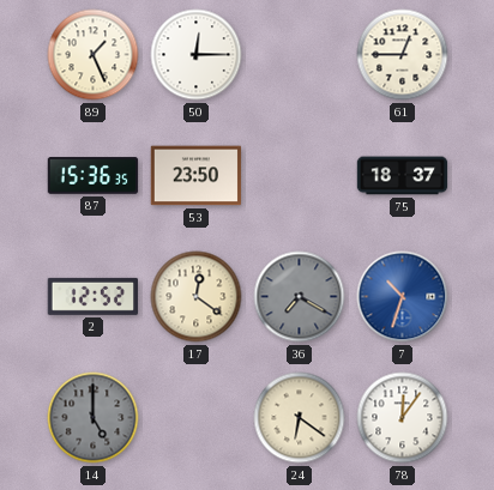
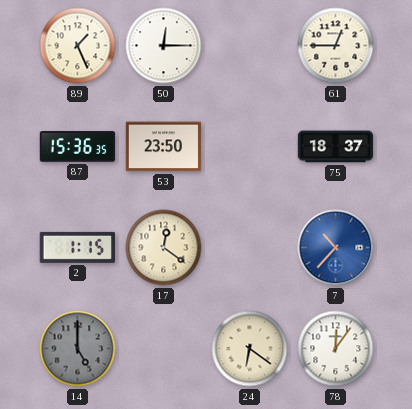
2: 12:52 -> 1:15
36: 7:20 -> none
7: 10:33 -> 10:37
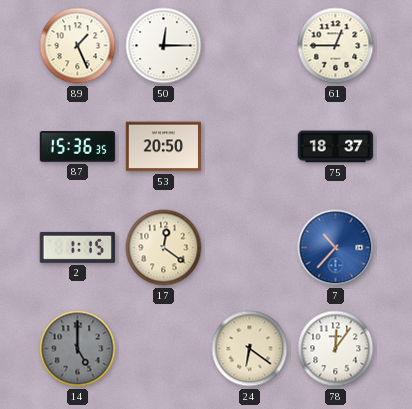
53: 23:50 -> 20:50
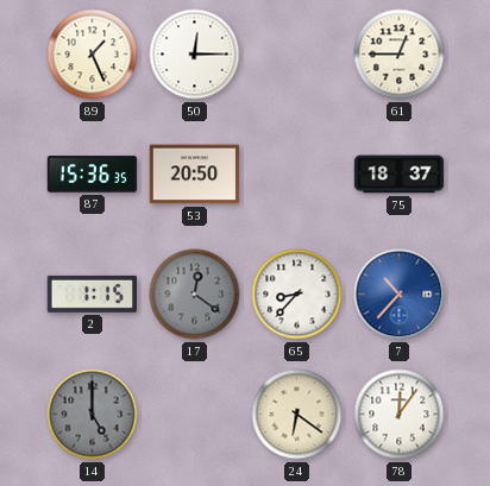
17 dial: cream -> grey
65: none -> 8:37
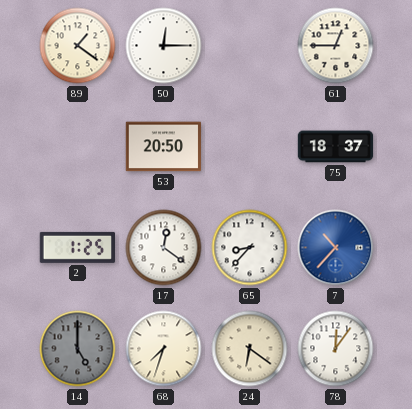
89: 1:26 -> 1:21
87: 15:36 -> none
2: 1:15 -> 1:25
17 dial: grey -> white
68: none -> 7:33
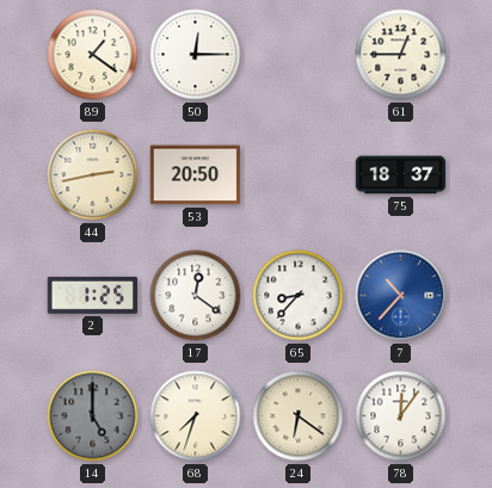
44: none -> 2:43
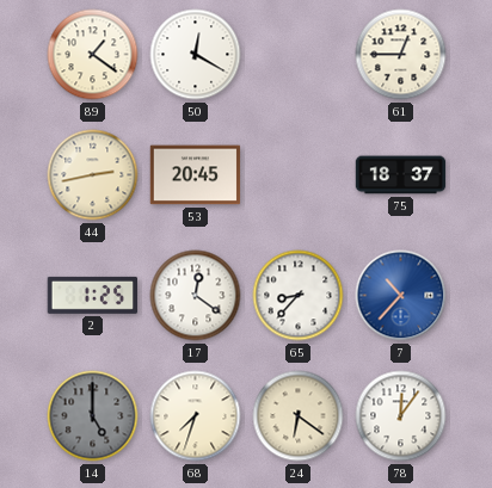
50: 12:15 -> 12:20
53: 20:50 -> 20:45
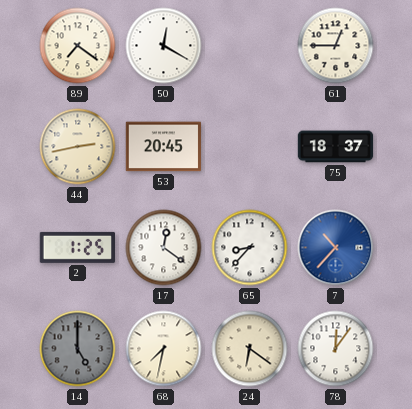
89: 1:21 -> 7:21
68: 7:33 -> 7:32
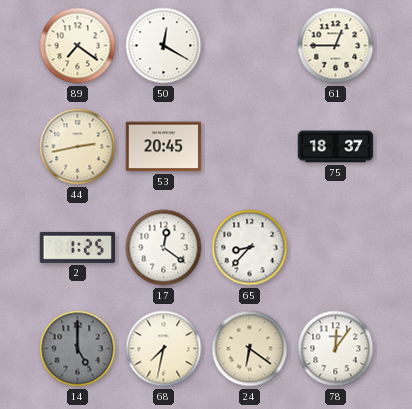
7: 10:37 -> none
